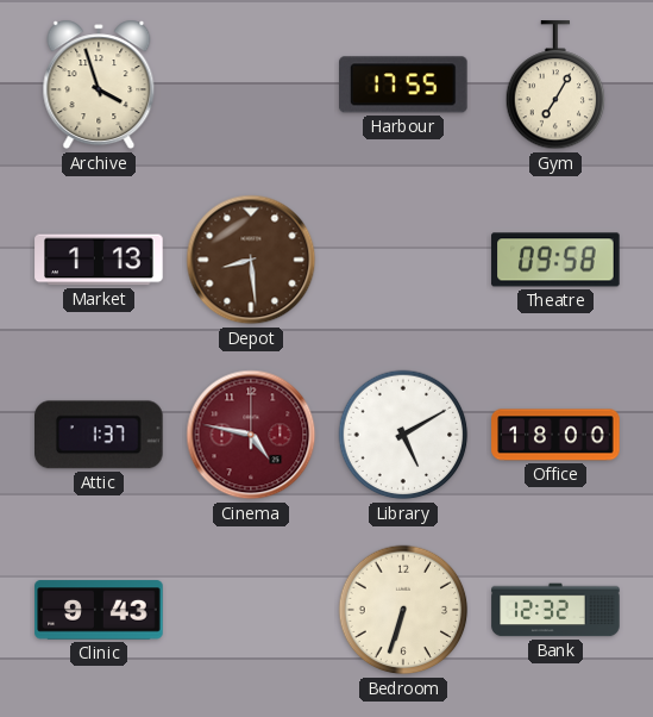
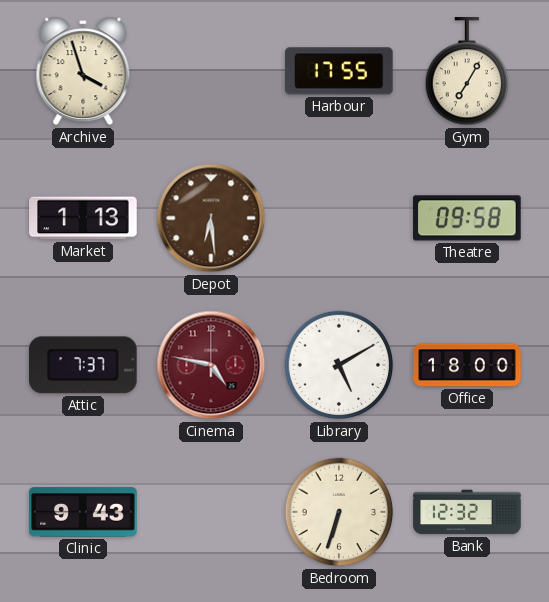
Depot: 8:29 -> 6:29
Attic: 1:37 -> 7:37
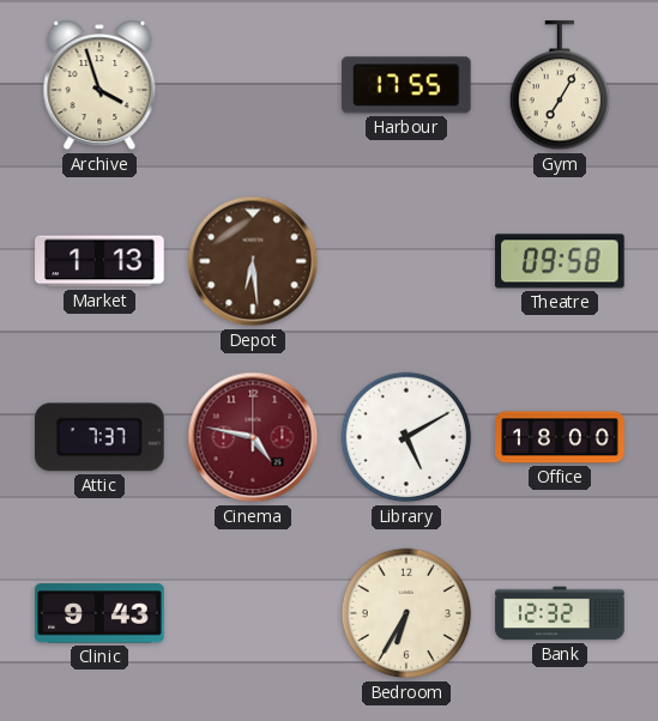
Bedroom: 6:33 -> 6:35
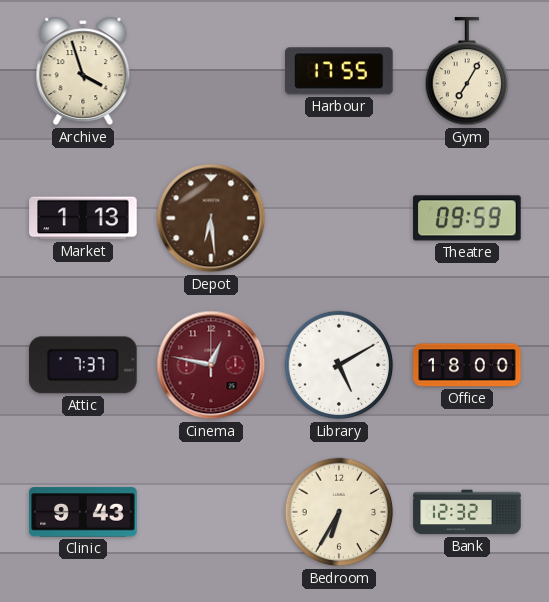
Theatre: 09:58 -> 09:59
Cinema: 4:47 -> 12:47
